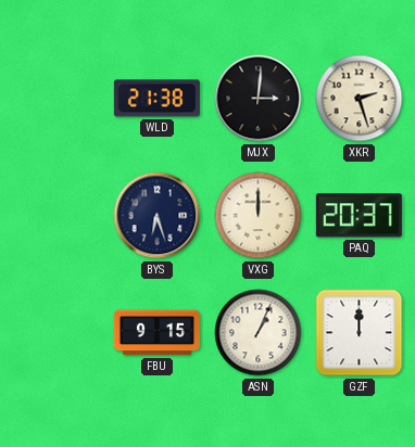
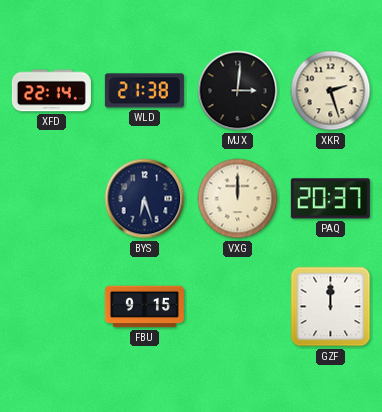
XFD: none -> 22:14
ASN: 1:04 -> none
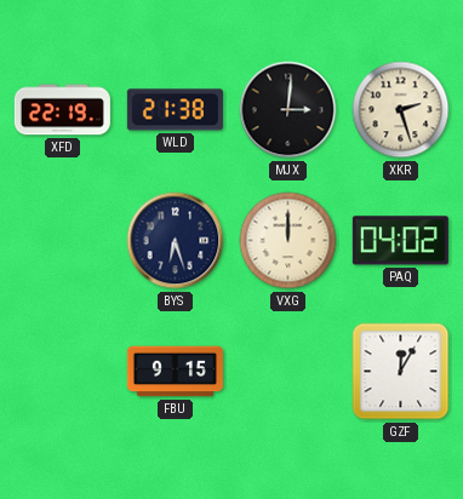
XFD: 22:14 -> 22:19
PAQ: 20:37 -> 04:02
GZF: 12:00 -> 12:05
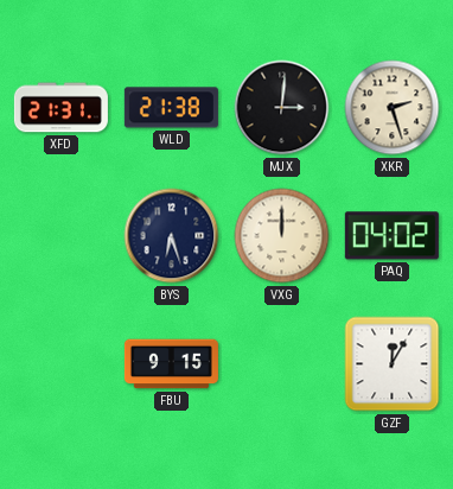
XFD: 22:19 -> 21:31
